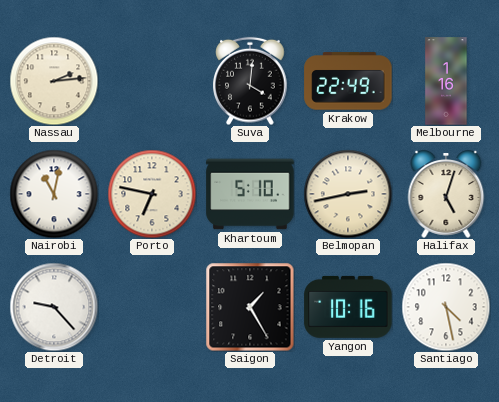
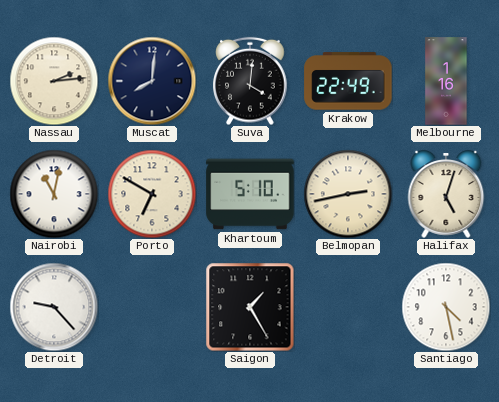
Muscat: none -> 8:01
Porto: 6:47 -> 6:50
Yangon: 10:16 -> none
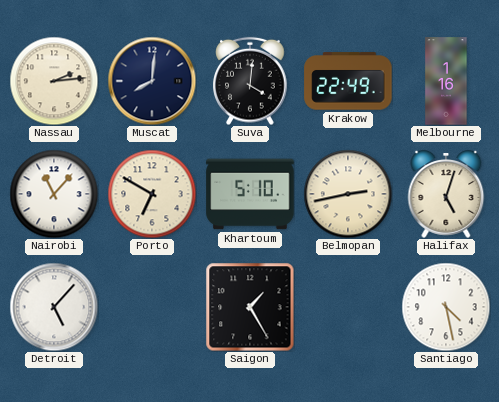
Nairobi: 11:02 -> 11:07
Detroit: 9:23 -> 5:07
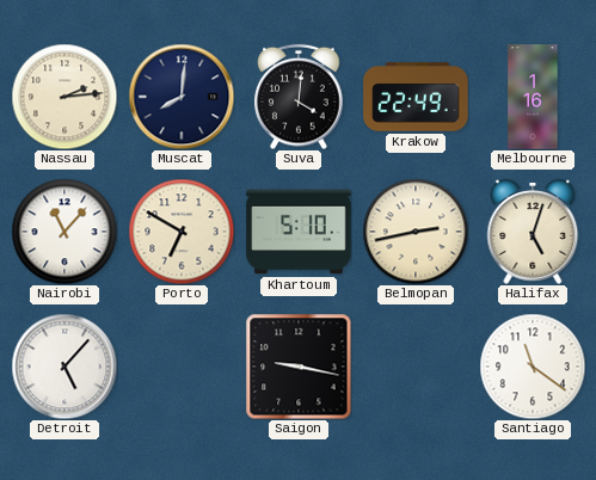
Saigon: 1:25 -> 9:17
Santiago: 4:28 -> 11:21
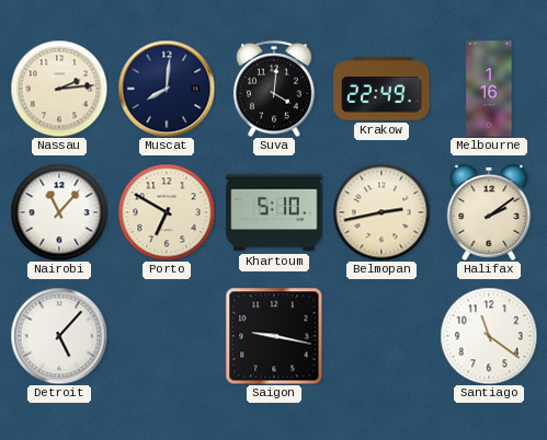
Halifax: 5:03 -> 2:09
